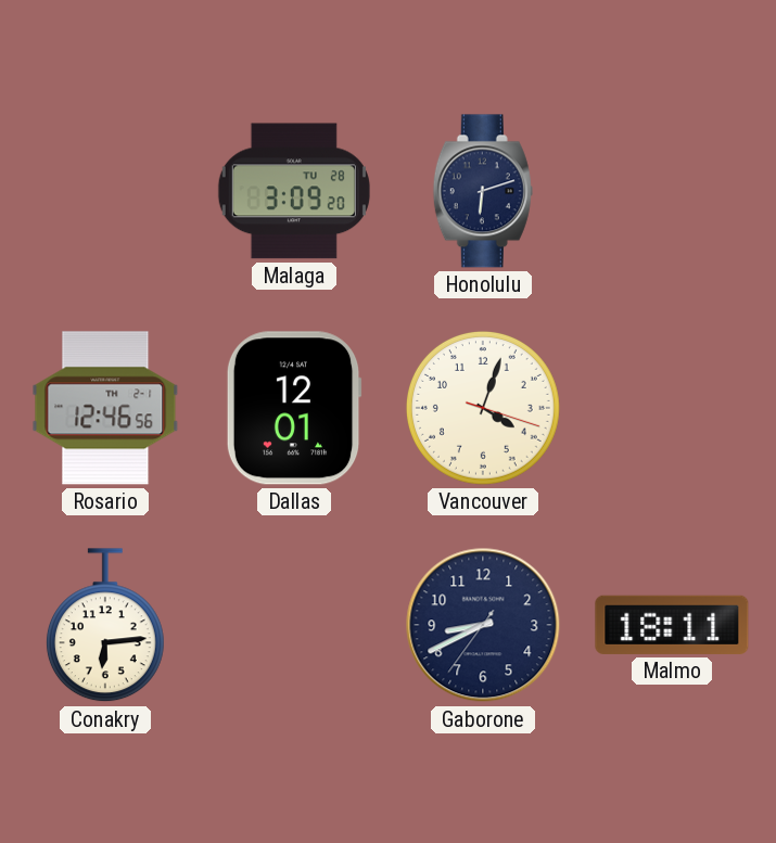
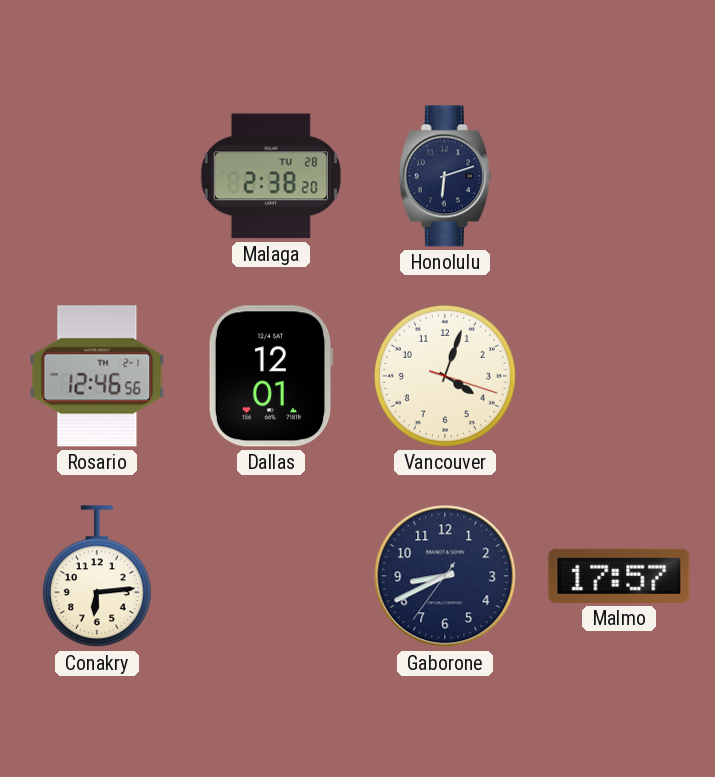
Malaga: 3:09 -> 2:38
Malmo: 18:11 -> 17:57
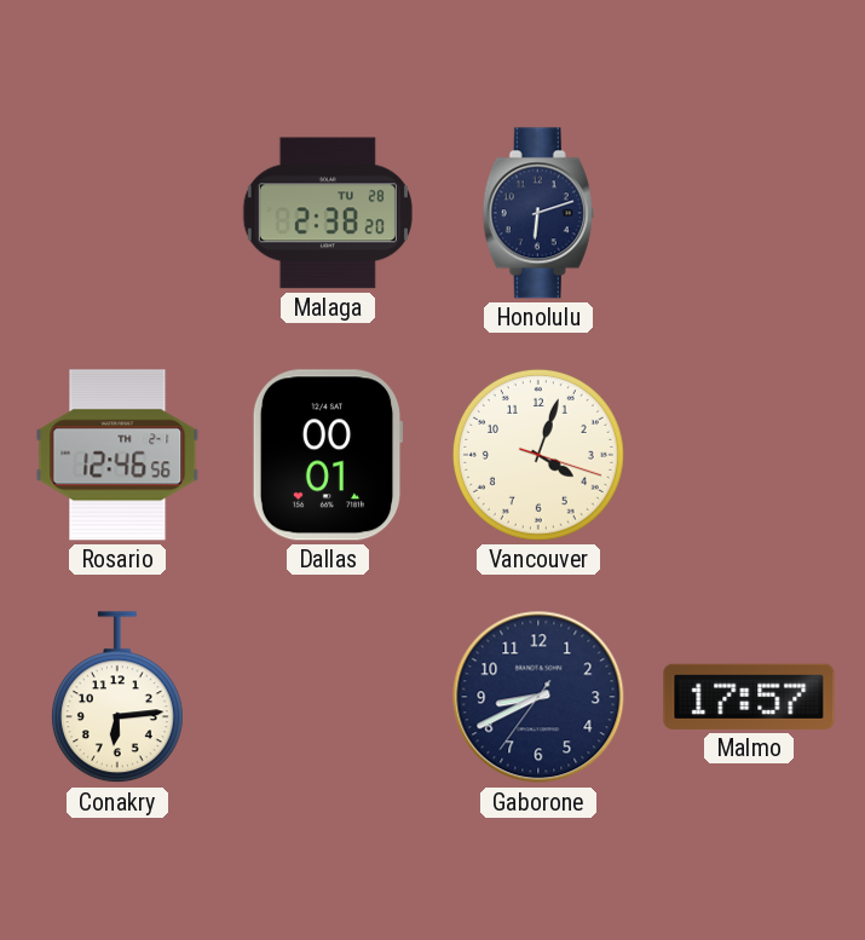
Dallas: 12:01 -> 00:01
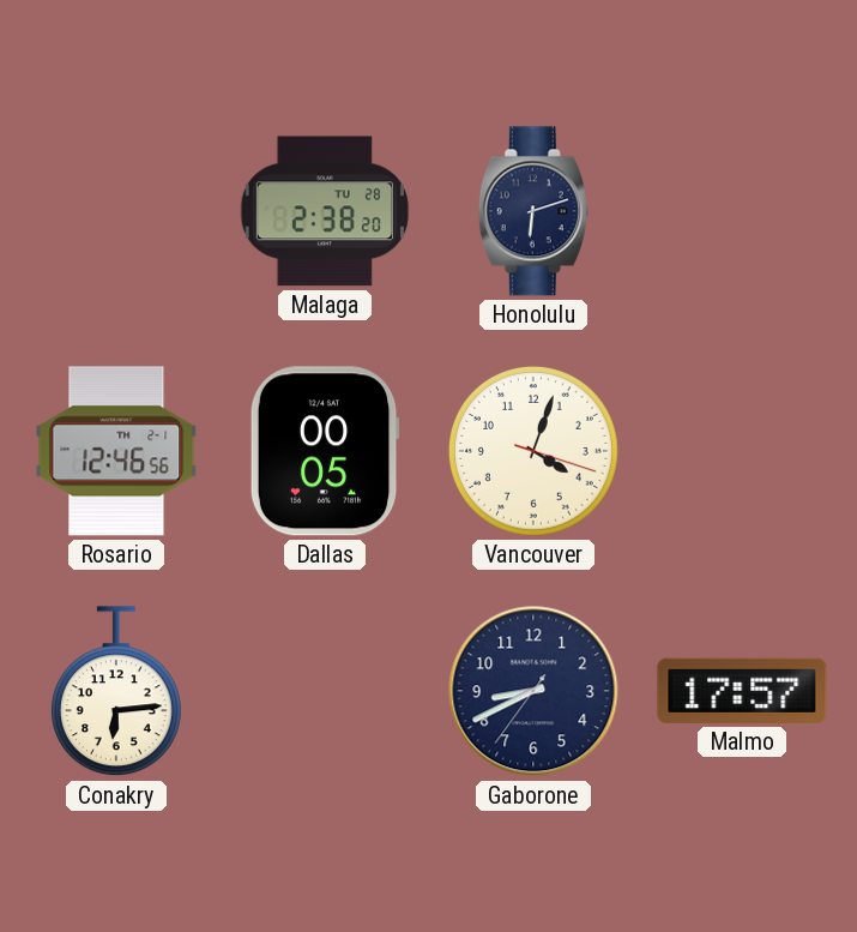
Dallas: 00:01 -> 00:05
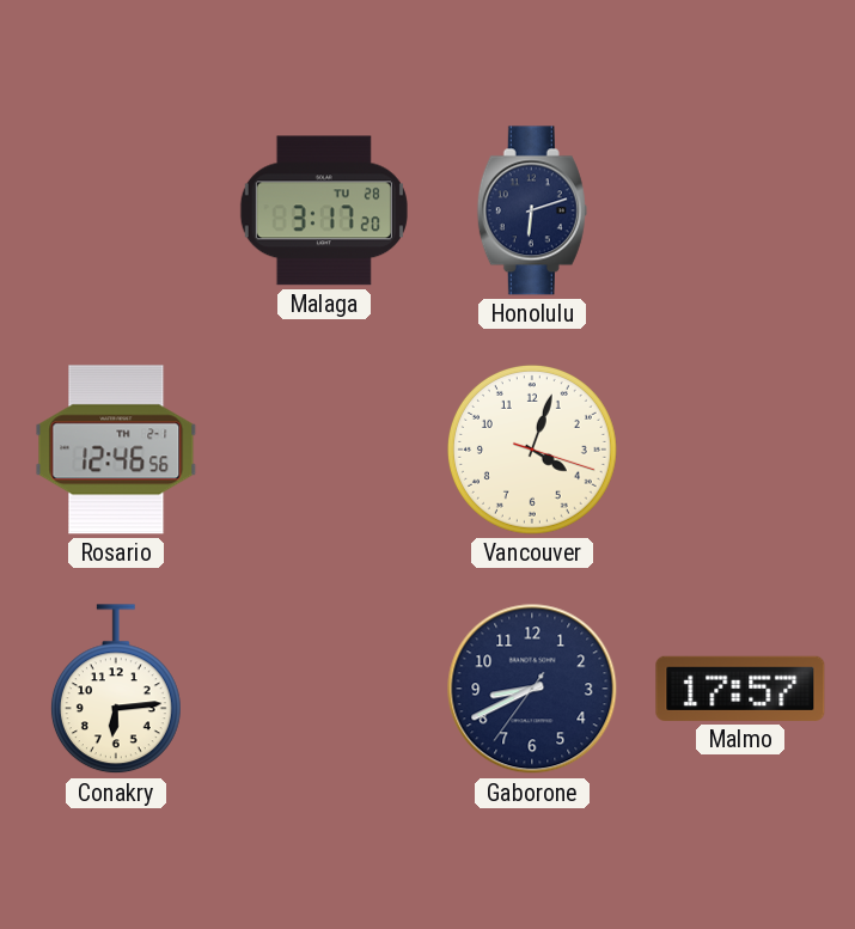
Malaga: 2:38 -> 3:17
Dallas: 00:05 -> none
